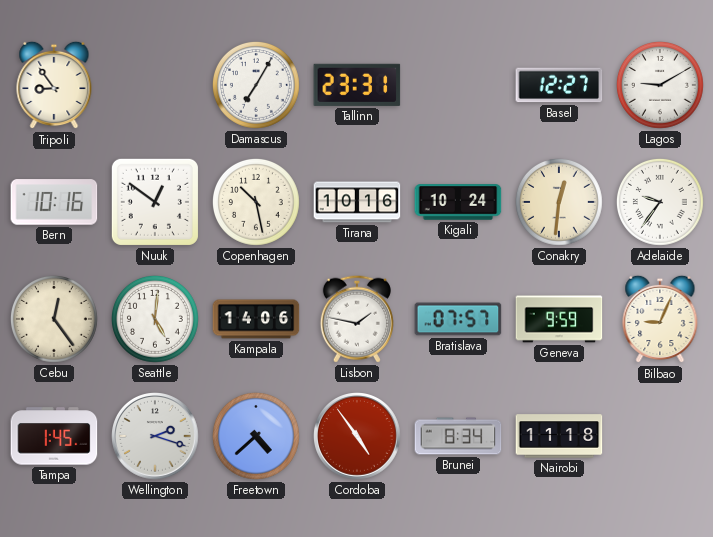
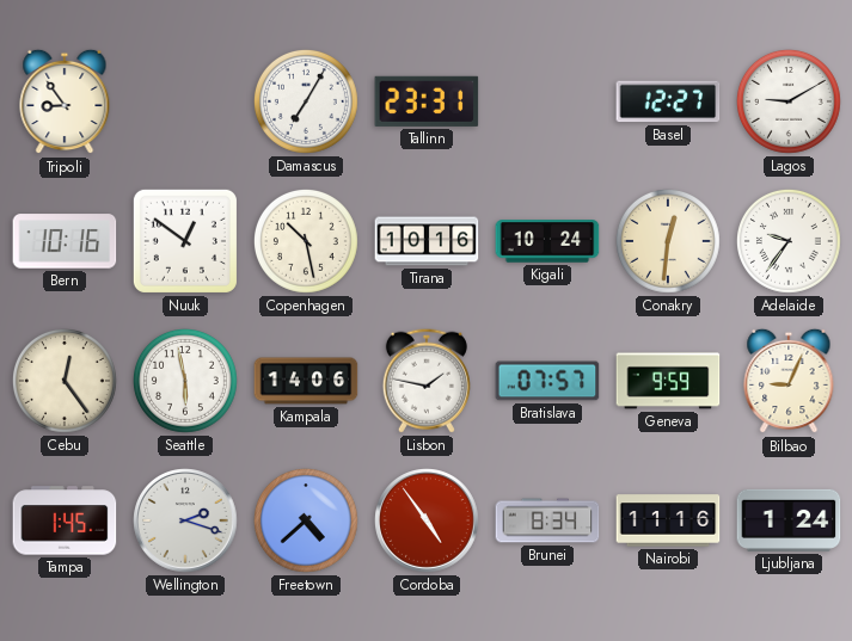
Seattle: 5:01 -> 5:58
Nairobi: 11:18 -> 11:16
Ljubljana: none -> 1:24
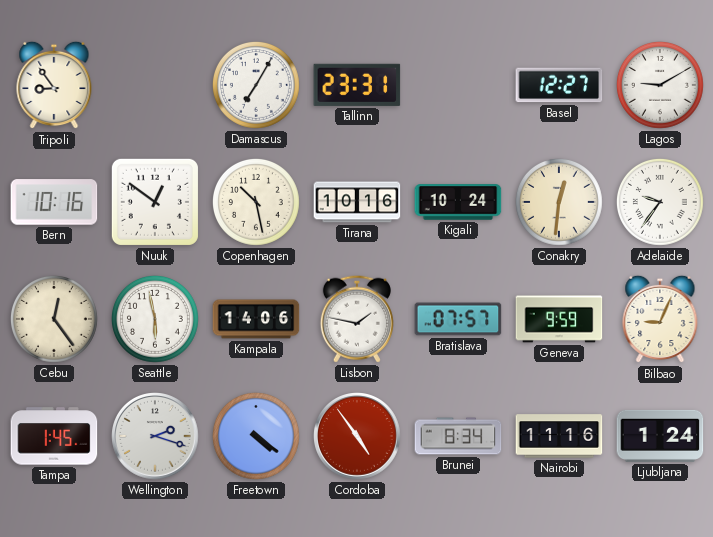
Freetown: 4:38 -> 4:21
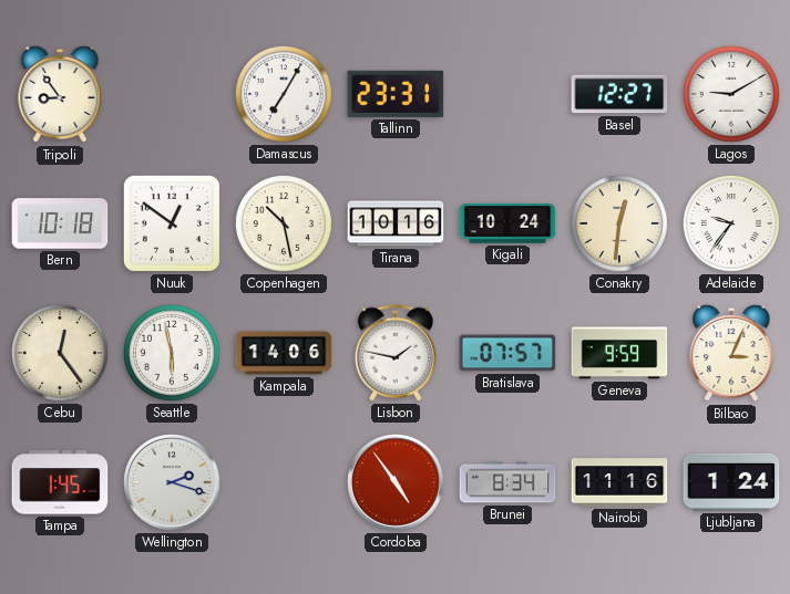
Bern: 10:16 -> 10:18
Bilbao: 9:04 -> 3:04
Freetown: 4:21 -> none
